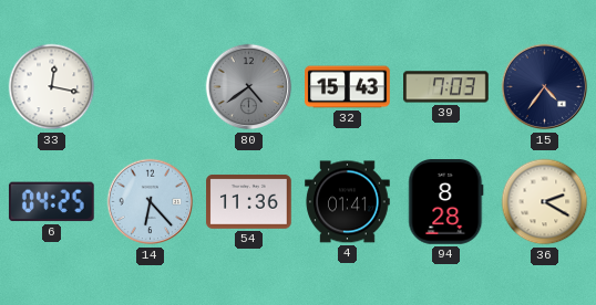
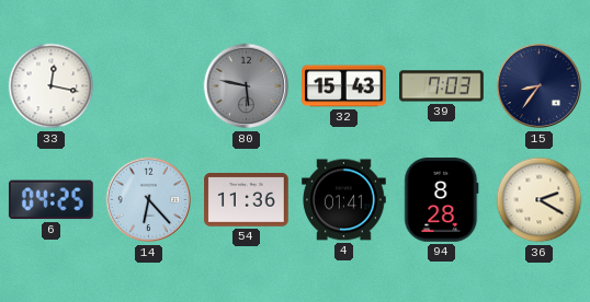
80: 4:39 -> 5:47
15: 4:36 -> 8:36
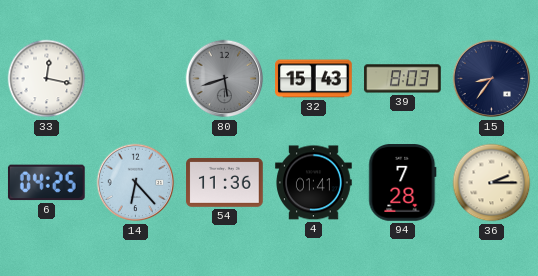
80: 5:47 -> 5:42
39: 7:03 -> 8:03
94: 8:28 -> 7:28
36: 2:20 -> 2:15
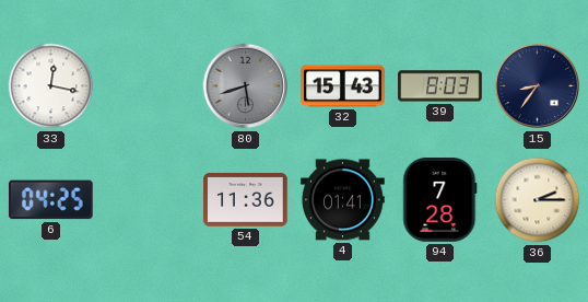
14: 6:23 -> none
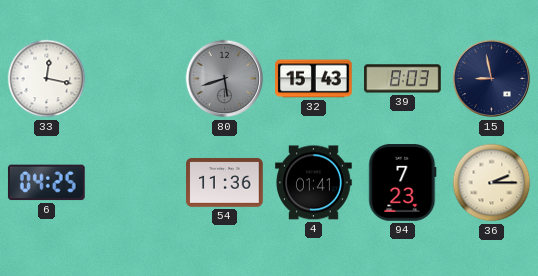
15: 8:36 -> 8:58
94: 7:28 -> 7:23
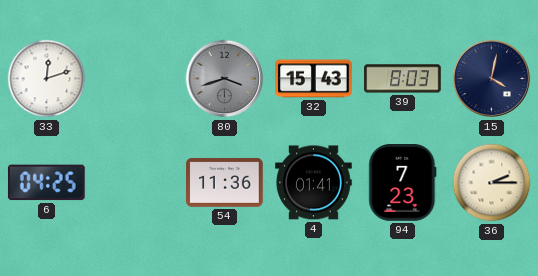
33: 12:17 -> 12:12
80: 5:42 -> 3:42
15: 8:58 -> 4:02
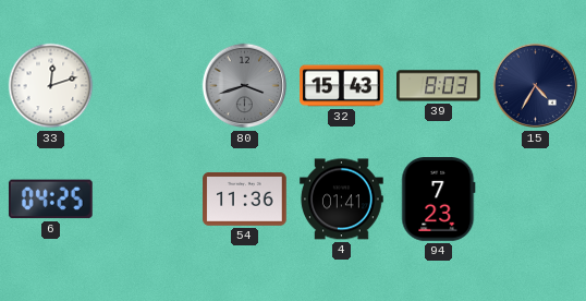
15: 4:02 -> 4:35
36: 2:15 -> none
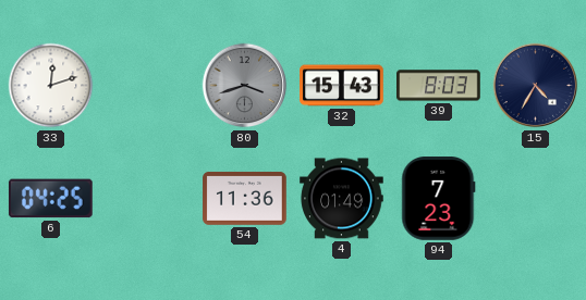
4: 01:41 -> 01:49
